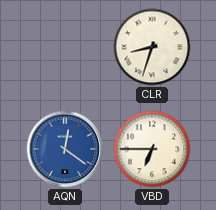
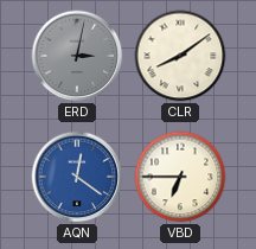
ERD: none -> 3:02
CLR: 8:33 -> 8:09
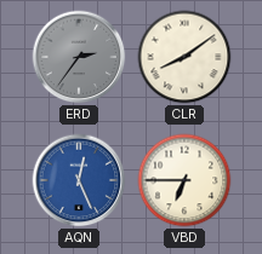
ERD: 3:02 -> 2:36
AQN: 12:21 -> 12:26
